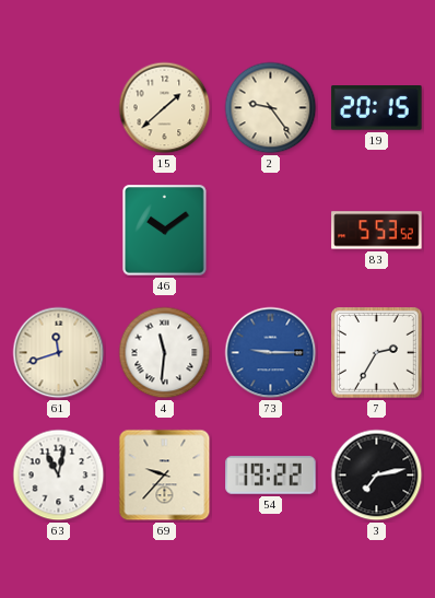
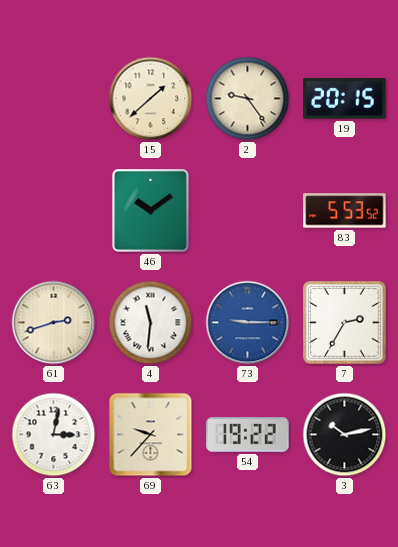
61: 11:42 -> 2:42
63: 11:02 -> 3:02
3: 7:13 -> 10:13
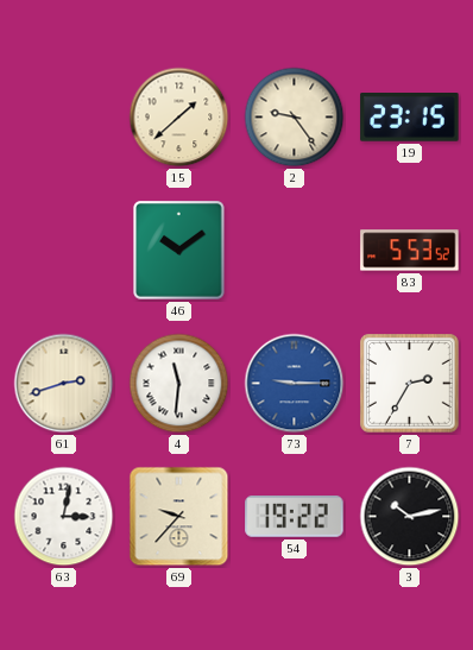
19: 20:15 -> 23:15
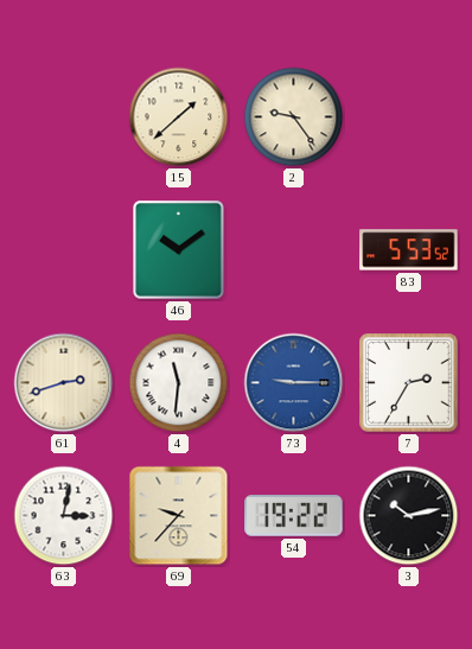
19: 23:15 -> none
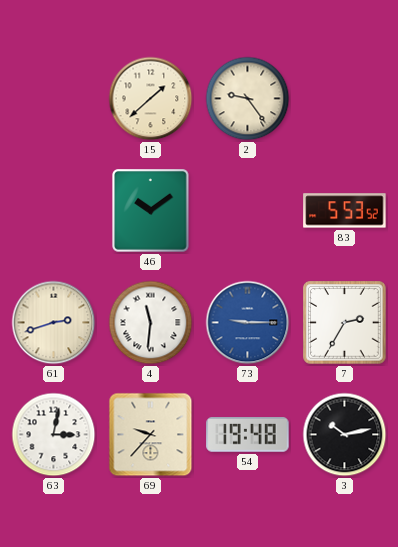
54: 19:22 -> 19:48
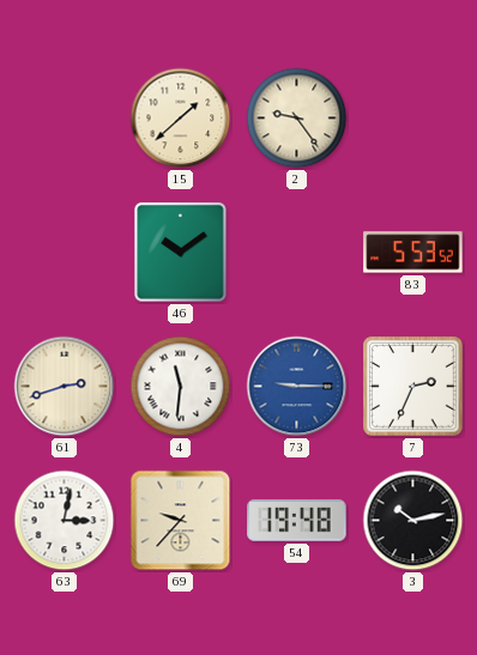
7: 2:35 -> 2:34
